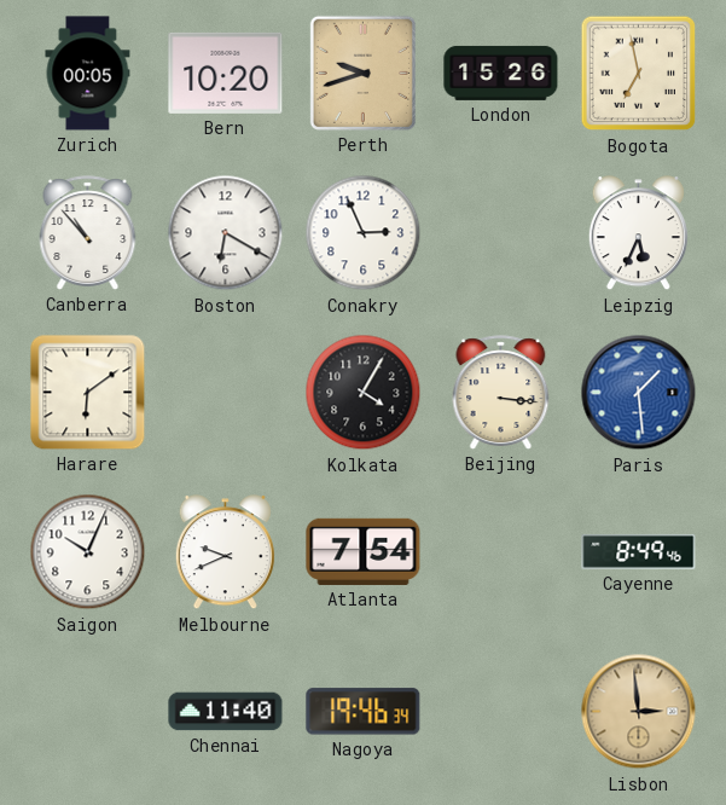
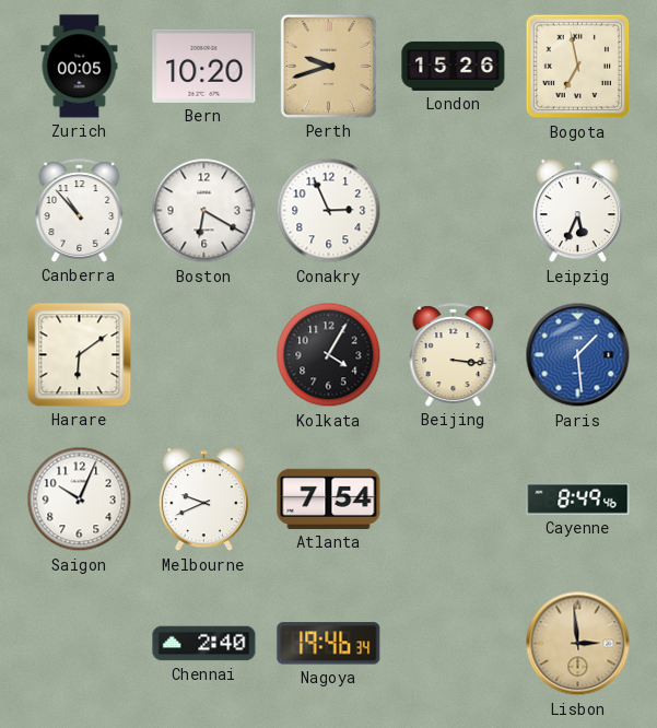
Chennai: 11:40 -> 2:40
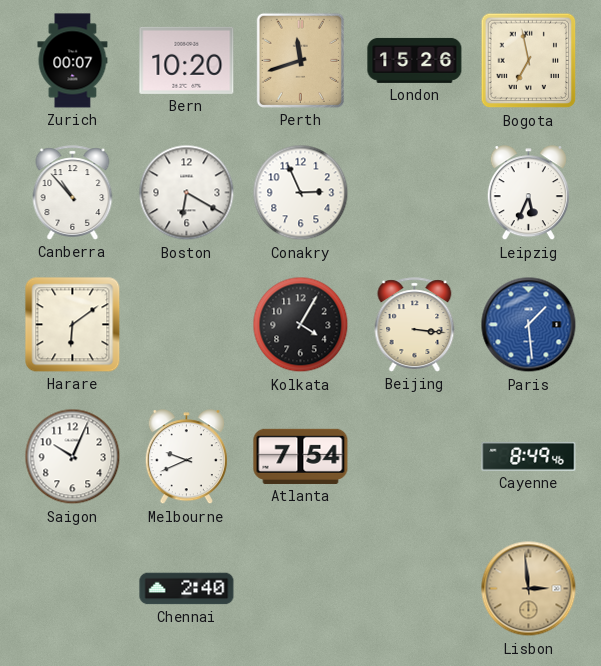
Zurich: 00:05 -> 00:07
Perth: 9:42 -> 11:42
Nagoya: 19:46 -> none
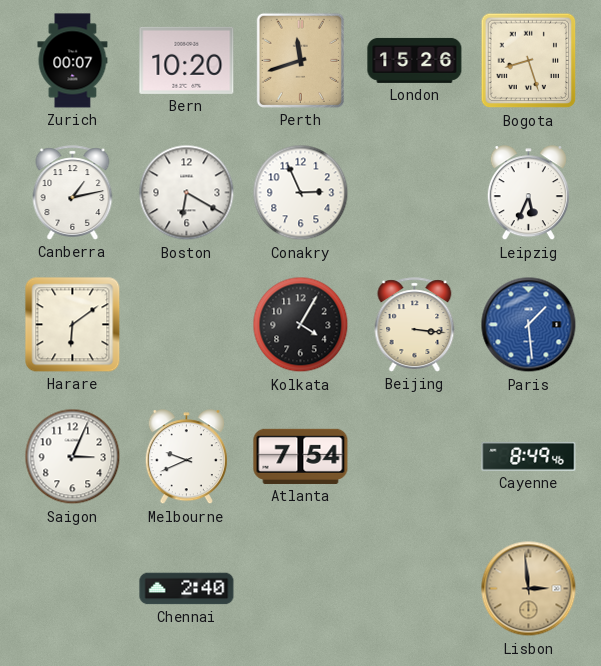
Bogota: 6:58 -> 8:27
Canberra: 10:53 -> 1:13
Saigon: 10:04 -> 3:04
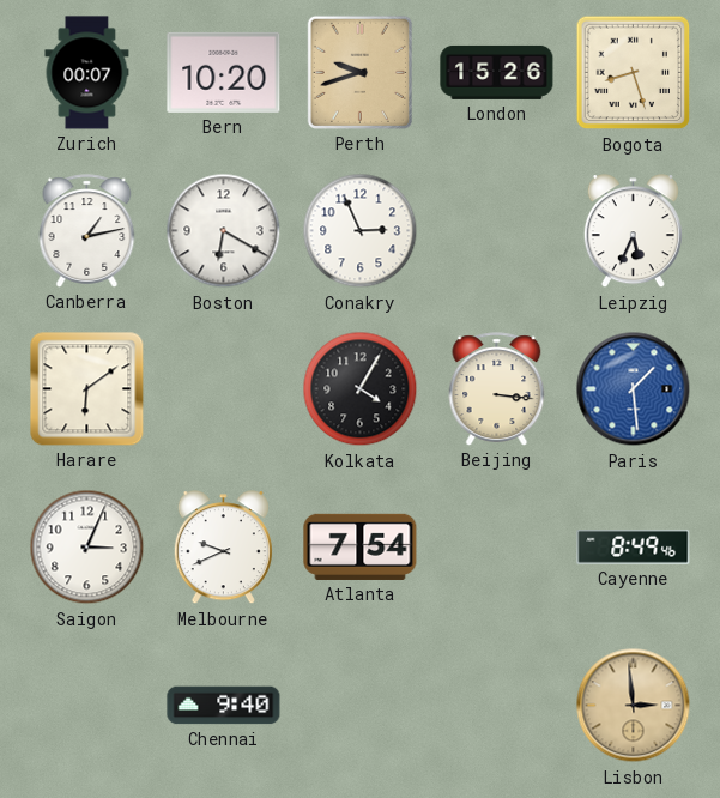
Perth: 11:42 -> 9:42
Chennai: 2:40 -> 9:40
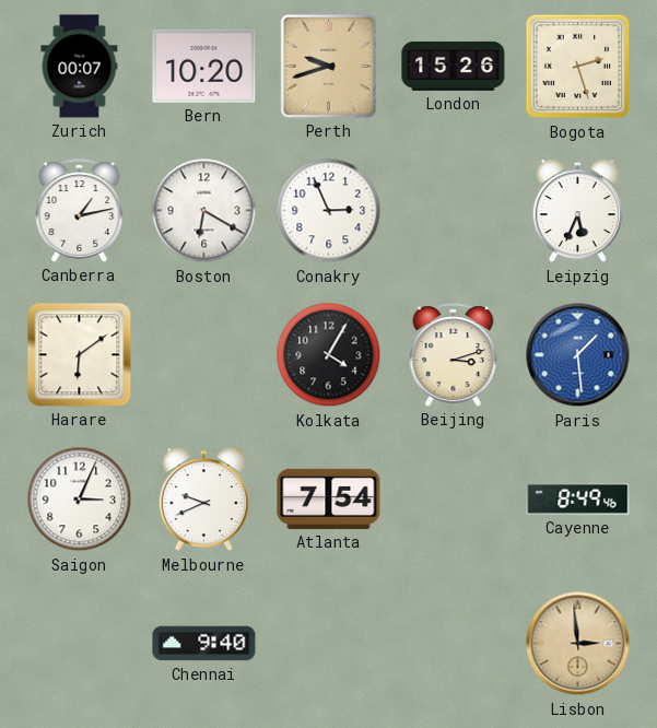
Bogota: 8:27 -> 2:27
Beijing: 3:16 -> 3:12
